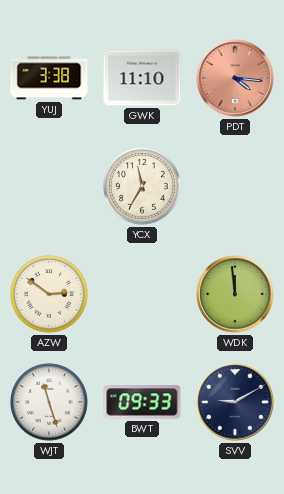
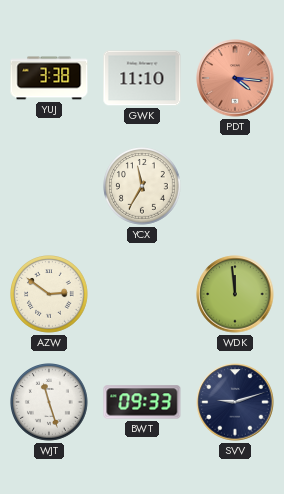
SVV: 9:10 -> 9:12
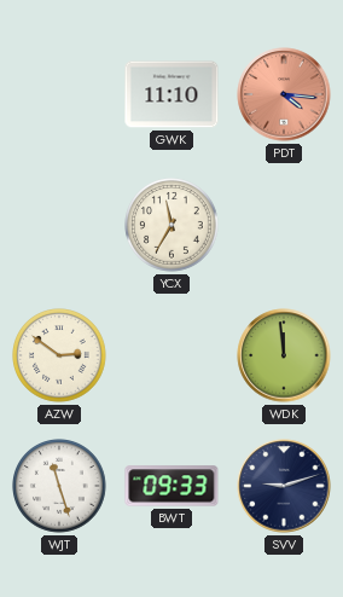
YUJ: 3:38 -> none
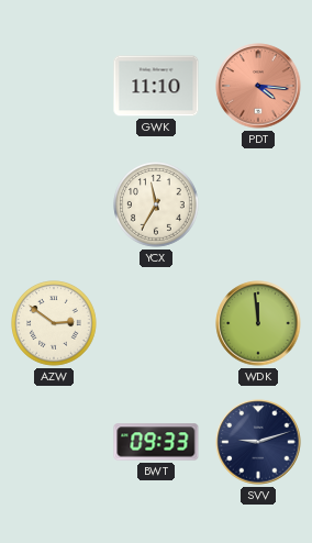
WJT: 11:27 -> none
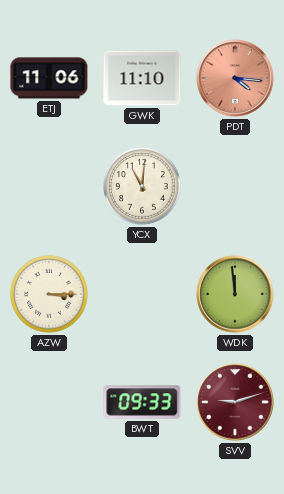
ETJ: none -> 11:06
YCX: 11:35 -> 11:01
AZW: 2:51 -> 3:15
SVV dial: navy -> burgundy
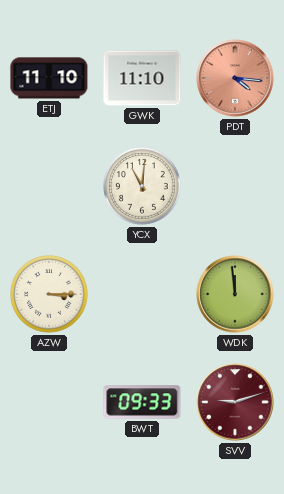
ETJ: 11:06 -> 11:10
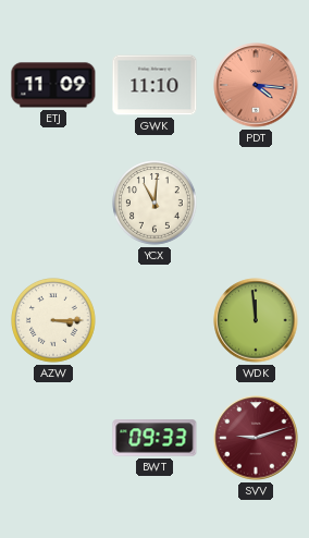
ETJ: 11:10 -> 11:09
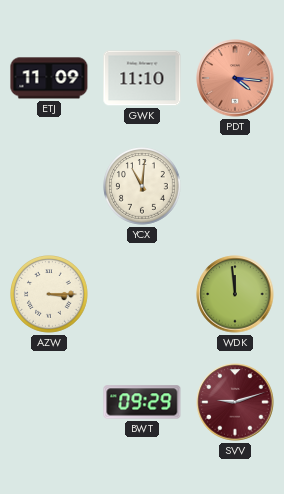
BWT: 09:33 -> 09:29
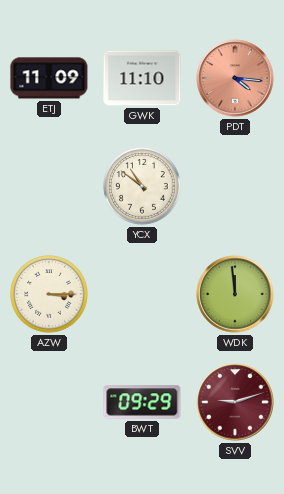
YCX: 11:01 -> 10:51
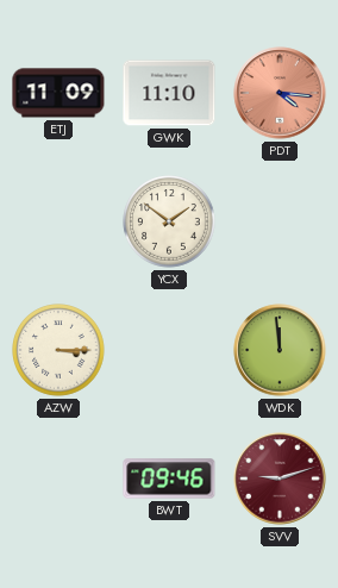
YCX: 10:51 -> 1:51
BWT: 09:29 -> 09:46
